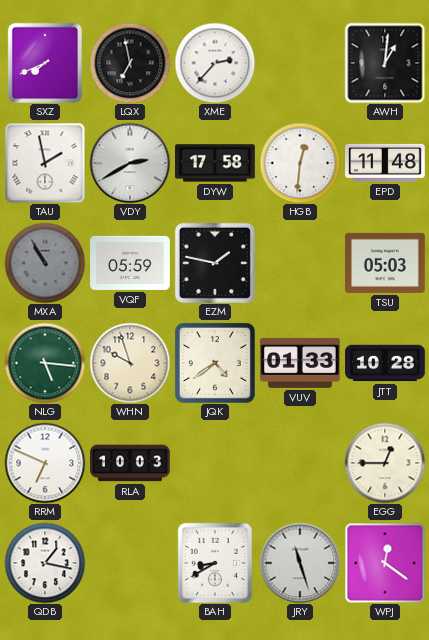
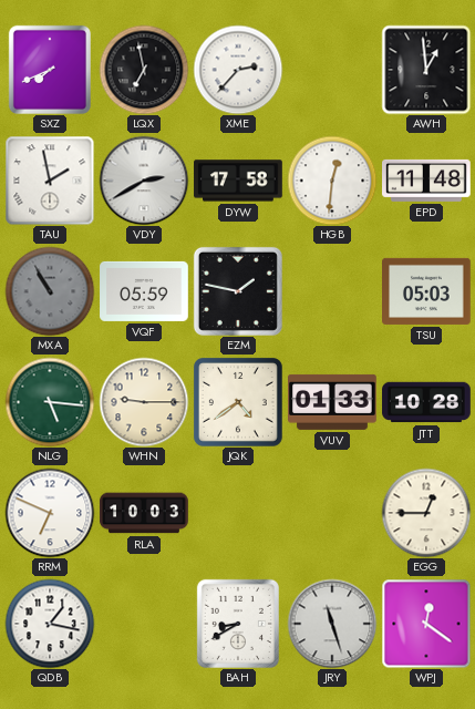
AWH: 1:01 -> 12:59
WHN: 9:57 -> 9:15
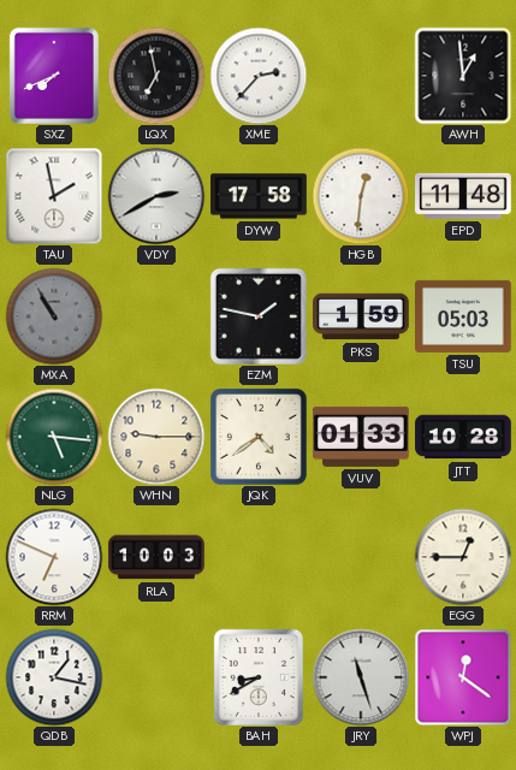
VQF: 05:59 -> none
PKS: none -> 1:59
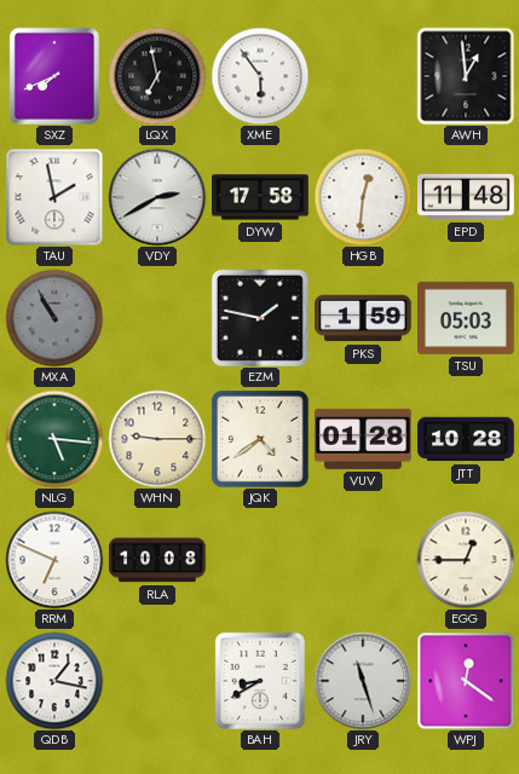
XME: 2:37 -> 5:54
VUV: 01:33 -> 01:28
RLA: 10:03 -> 10:08
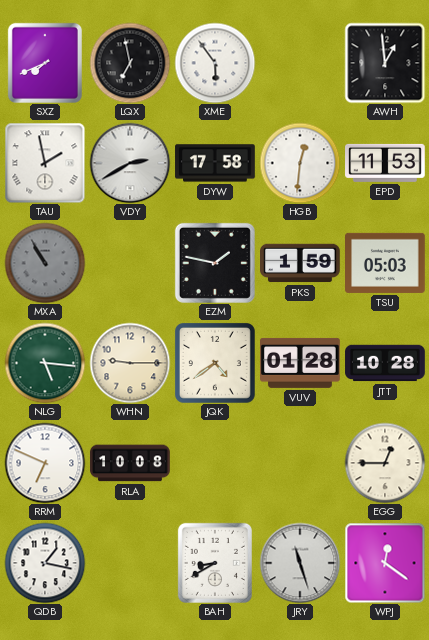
EPD: 11:48 -> 11:53
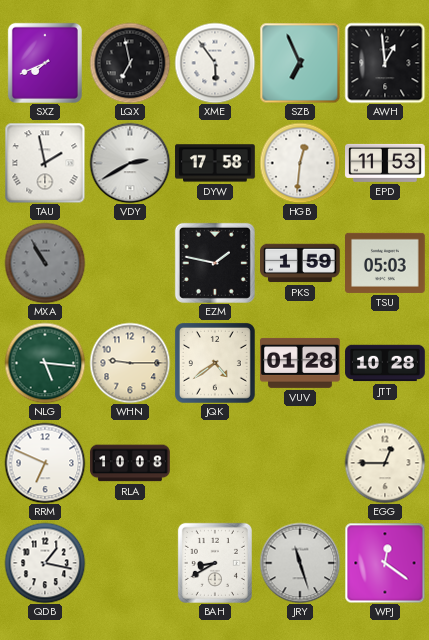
SZB: none -> 6:56
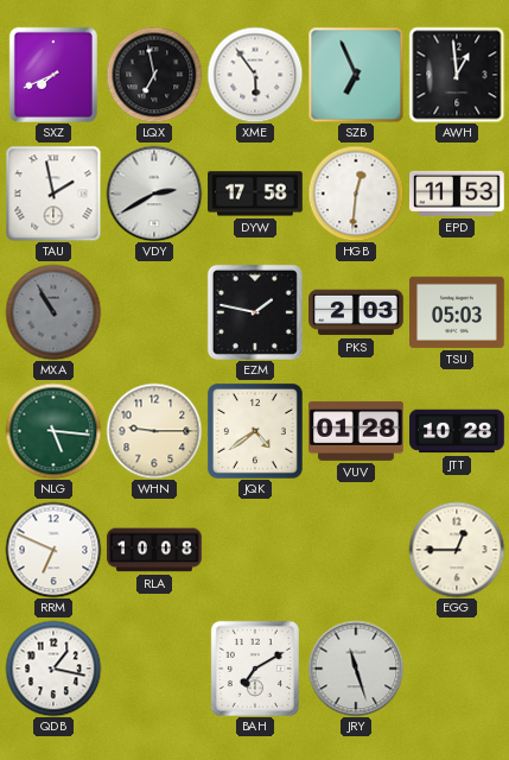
PKS: 1:59 -> 2:03
BAH: 8:40 -> 7:10
WPJ: 12:21 -> none
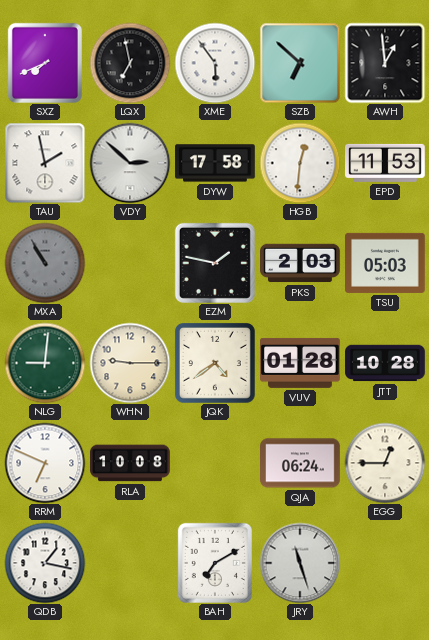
SZB: 6:56 -> 6:52
VDY: 2:40 -> 2:52
NLG: 5:16 -> 9:01
QJA: none -> 06:24
